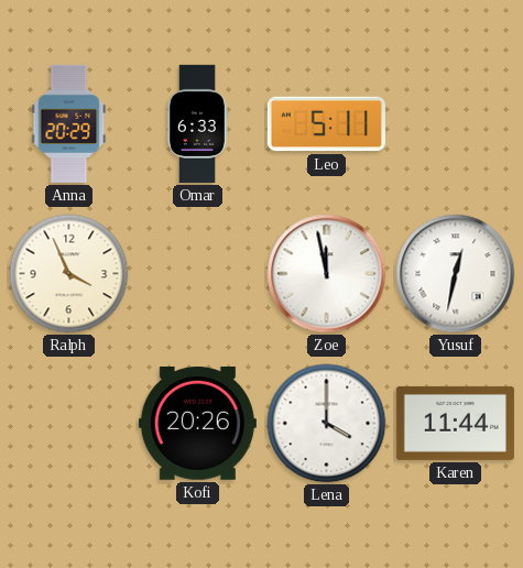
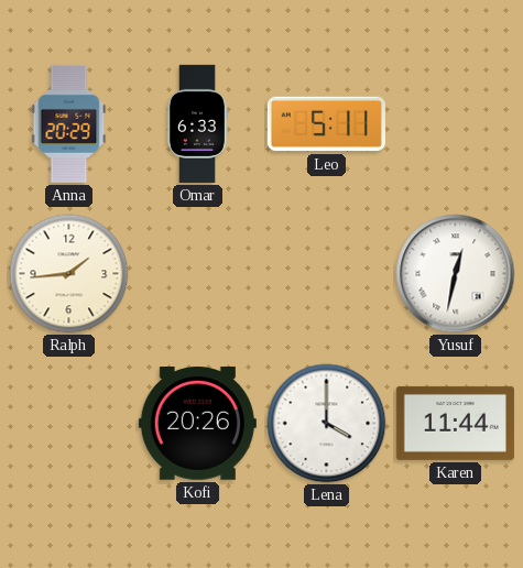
Ralph: 3:56 -> 1:44
Zoe: 11:58 -> none
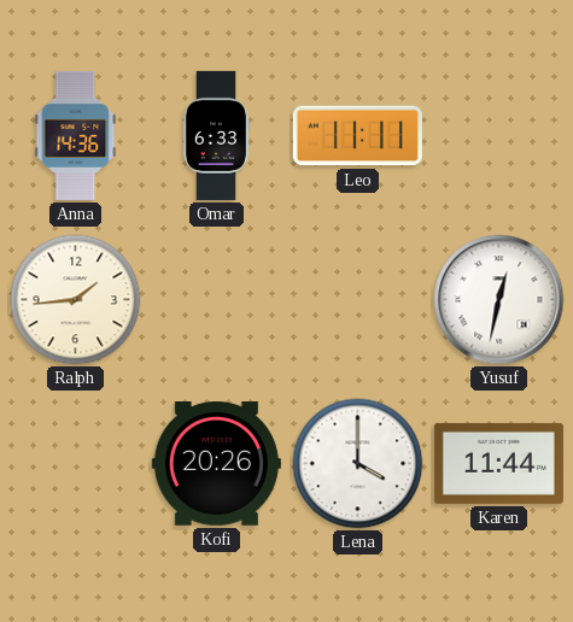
Anna: 20:29 -> 14:36
Leo: 5:11 -> 11:11
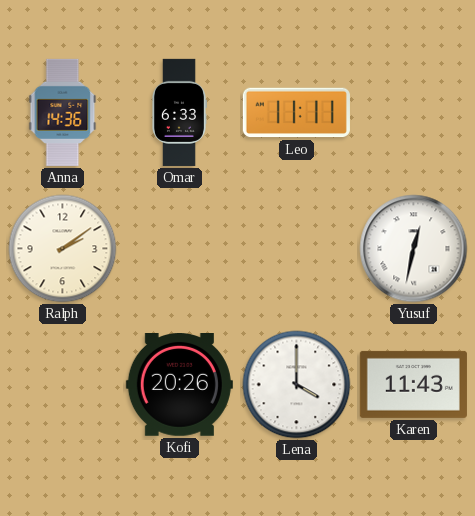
Ralph: 1:44 -> 2:09
Karen: 11:44 -> 11:43
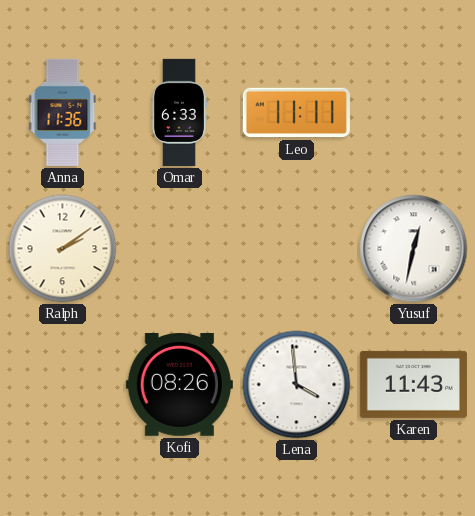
Anna: 14:36 -> 11:36
Kofi: 20:26 -> 08:26
Lena: 4:00 -> 3:59
